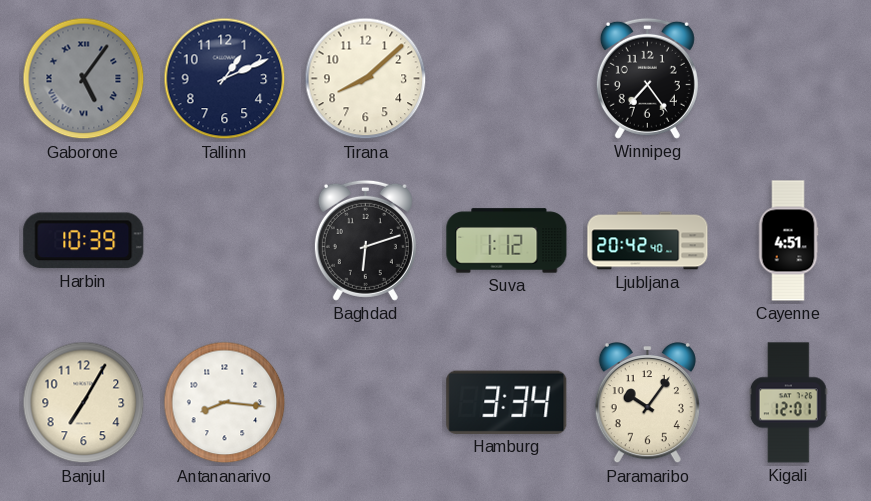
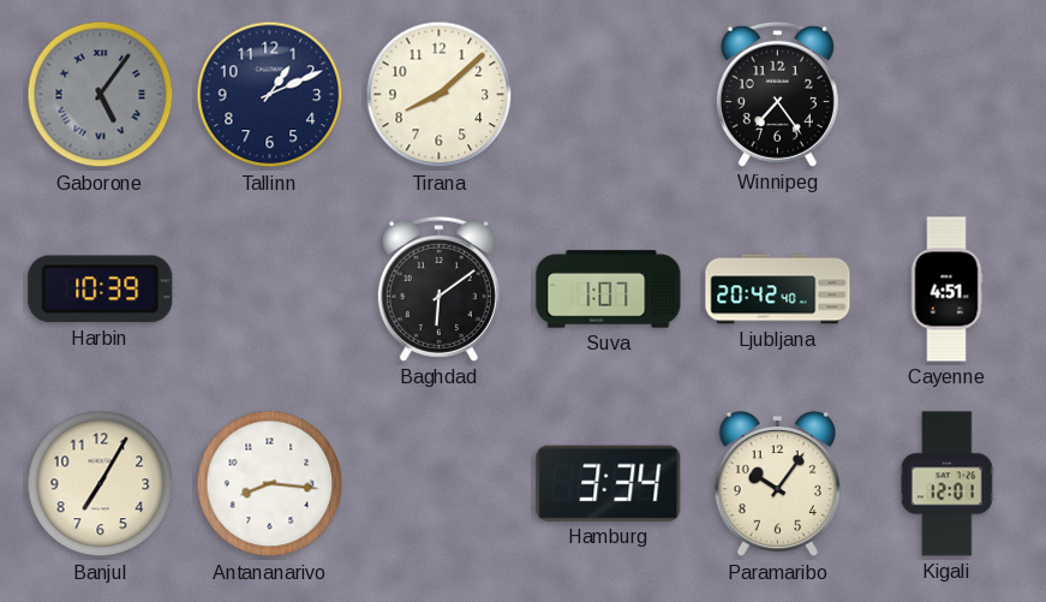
Baghdad: 6:12 -> 6:09
Suva: 1:12 -> 1:07
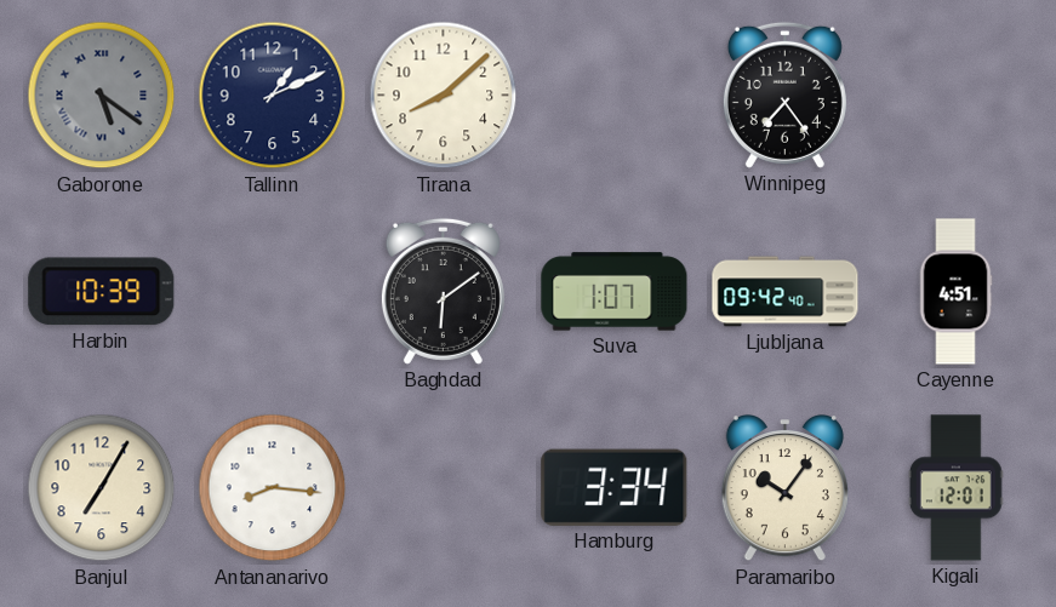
Gaborone: 5:06 -> 5:21
Ljubljana: 20:42 -> 09:42
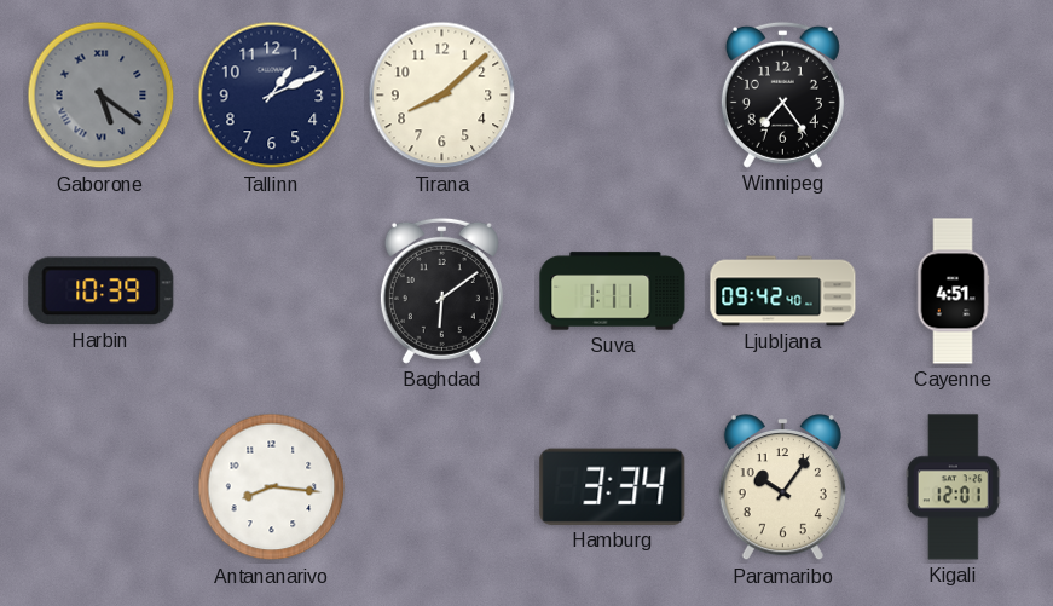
Suva: 1:07 -> 1:11
Banjul: 7:05 -> none
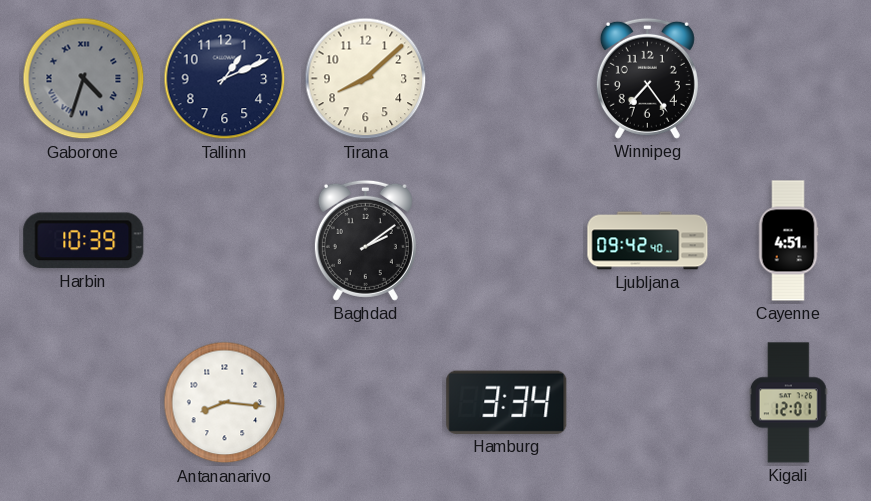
Gaborone: 5:21 -> 4:33
Baghdad: 6:09 -> 2:09
Suva: 1:11 -> none
Paramaribo: 10:06 -> none
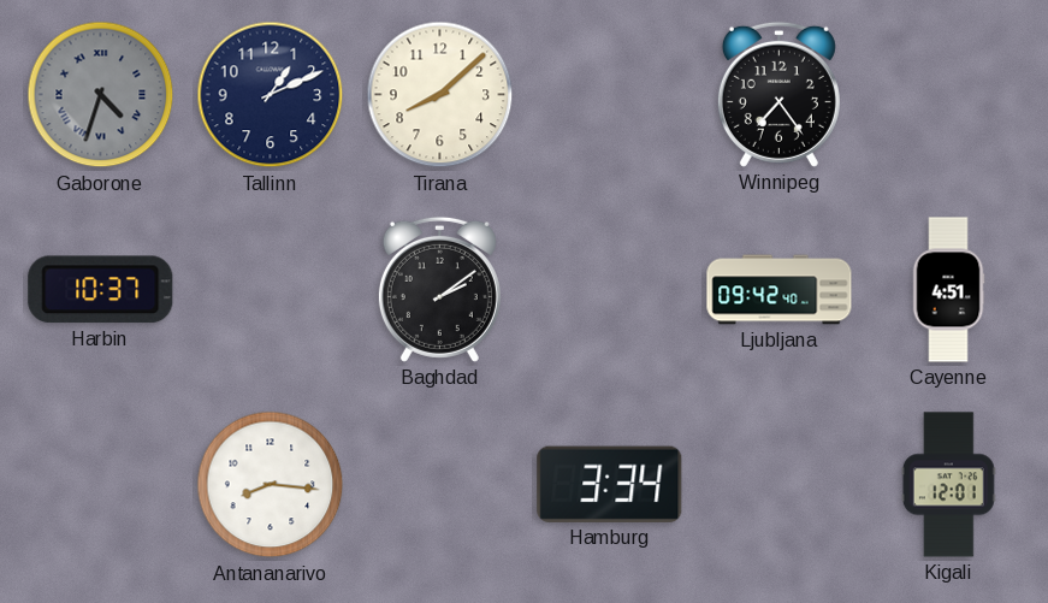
Harbin: 10:39 -> 10:37
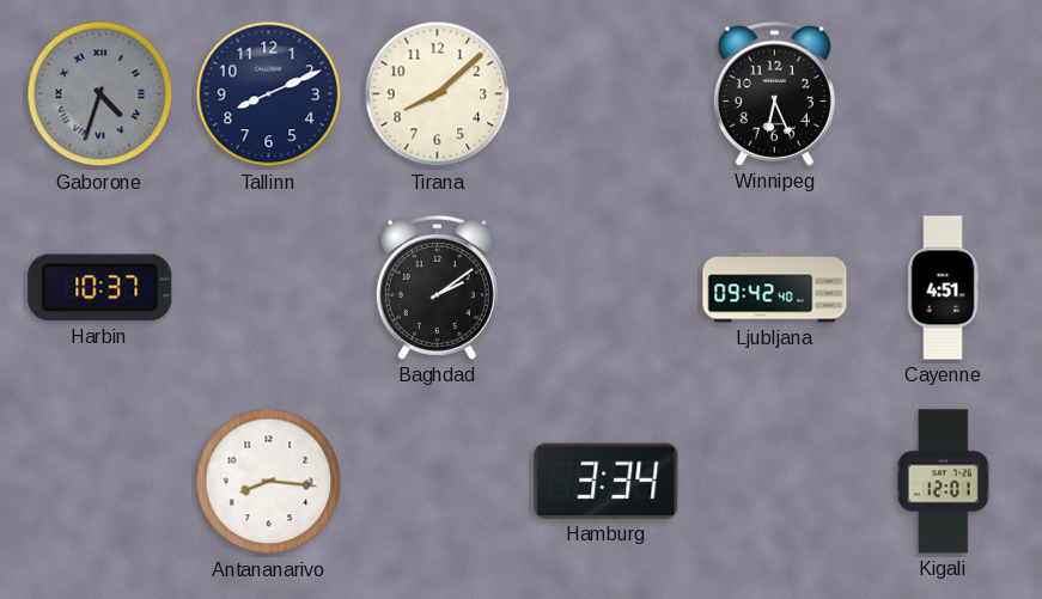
Tallinn: 1:11 -> 8:11
Winnipeg: 7:24 -> 6:26
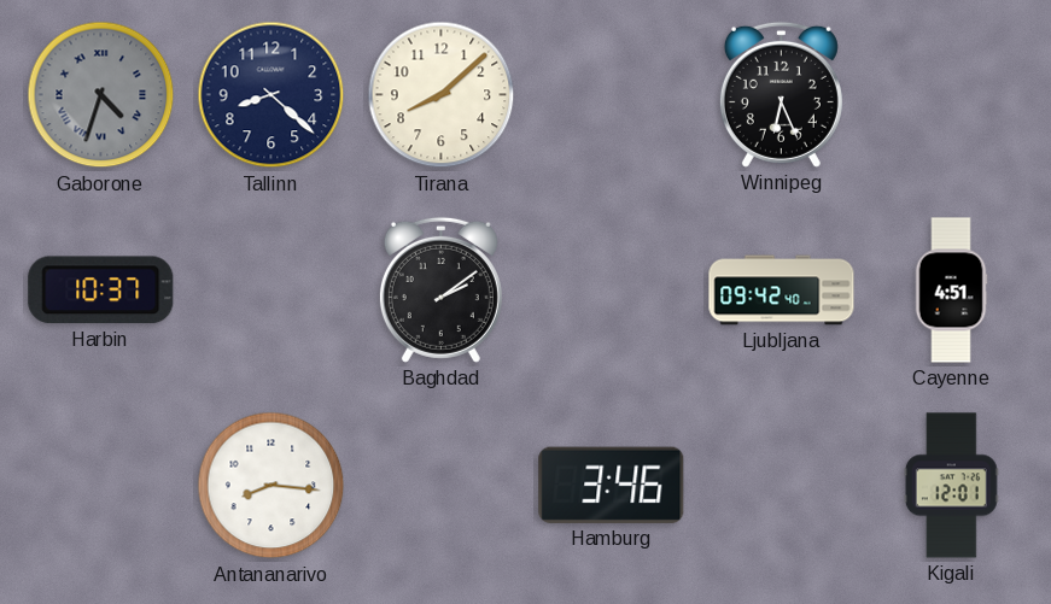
Tallinn: 8:11 -> 8:22
Hamburg: 3:34 -> 3:46
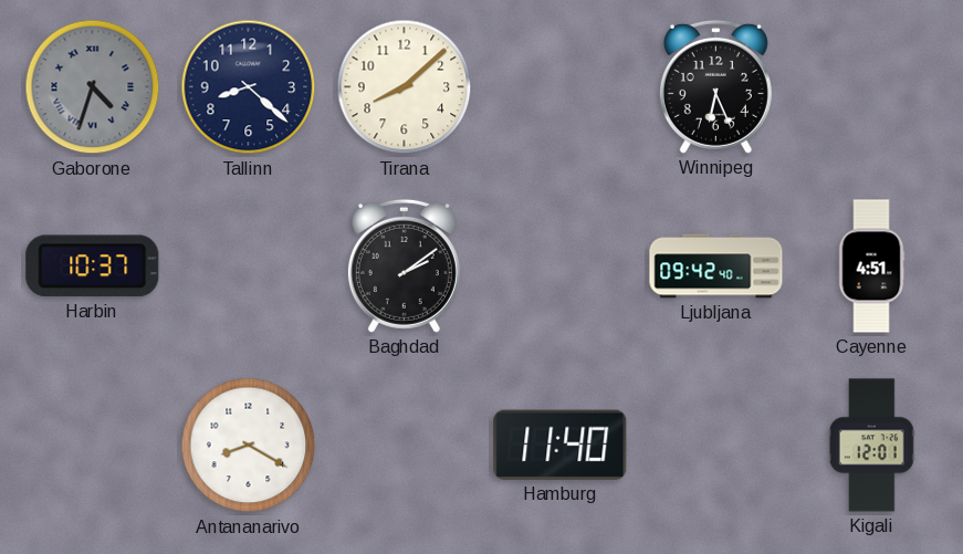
Antananarivo: 8:16 -> 8:20
Hamburg: 3:46 -> 11:40
